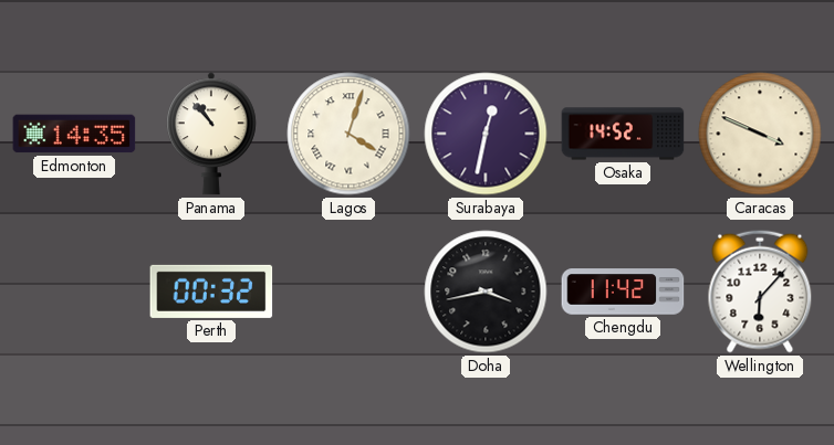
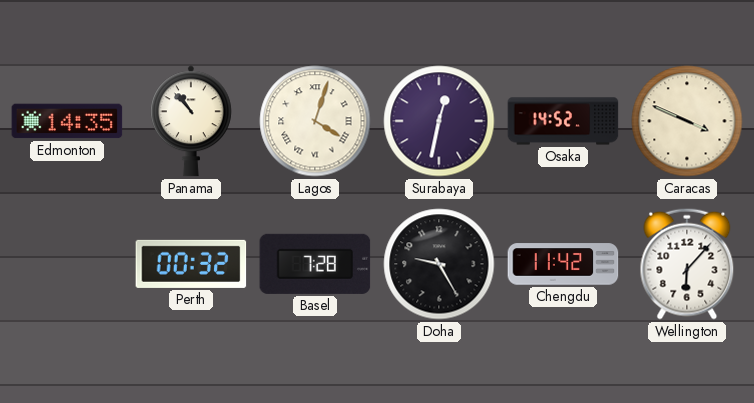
Basel: none -> 7:28
Doha: 3:43 -> 9:25
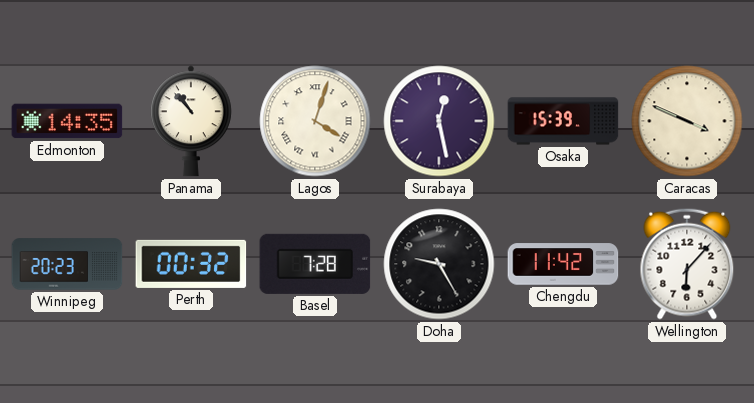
Surabaya: 12:32 -> 12:28
Osaka: 14:52 -> 15:39
Winnipeg: none -> 20:23
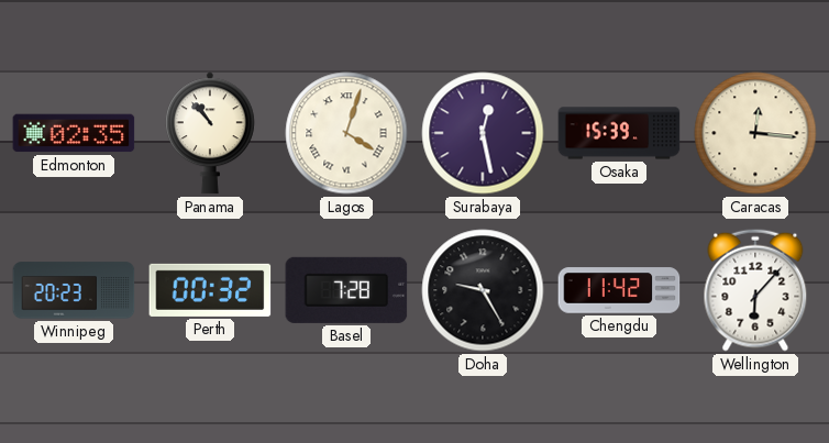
Edmonton: 14:35 -> 02:35
Caracas: 3:49 -> 12:16
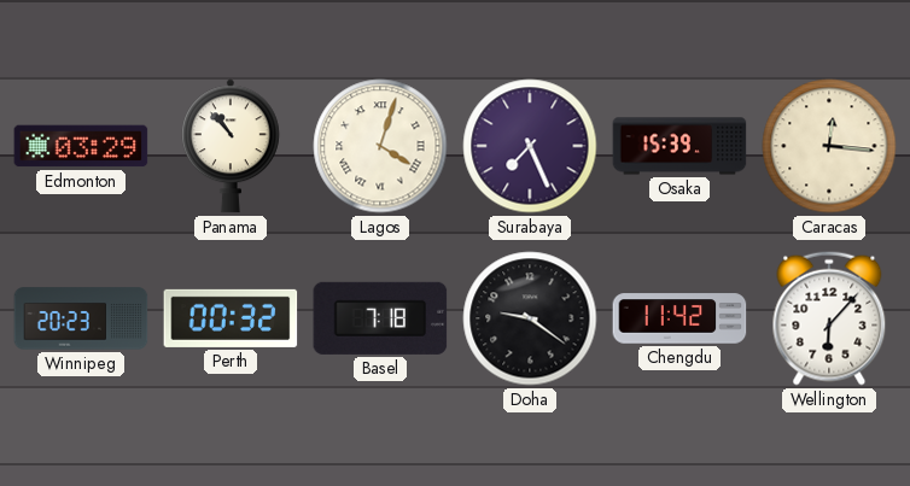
Edmonton: 02:35 -> 03:29
Surabaya: 12:28 -> 7:26
Basel: 7:28 -> 7:18
Doha: 9:25 -> 9:21
